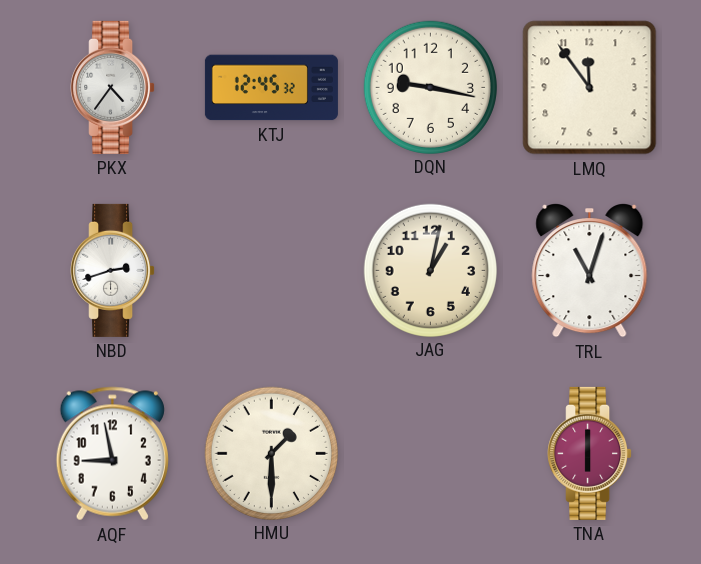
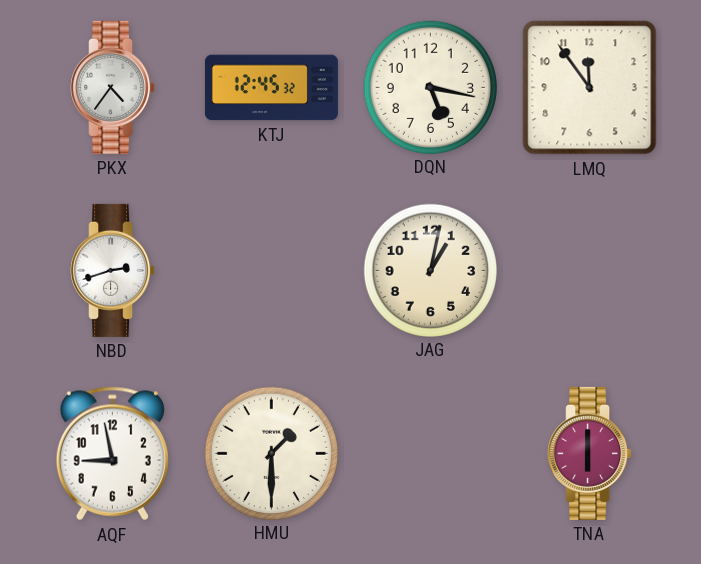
DQN: 9:17 -> 5:17
TRL: 11:03 -> none
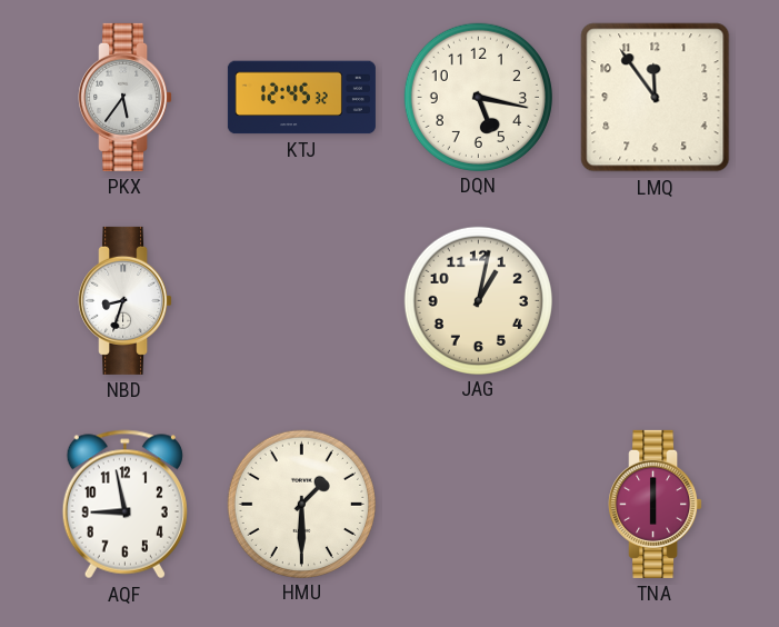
PKX: 4:36 -> 5:36
NBD: 2:42 -> 8:33
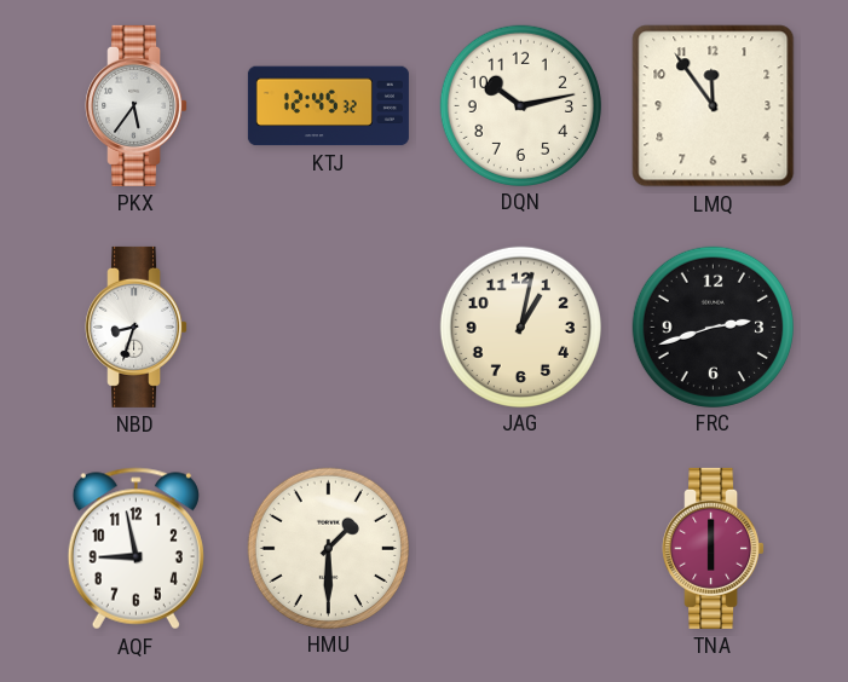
DQN: 5:17 -> 10:13
FRC: none -> 2:42
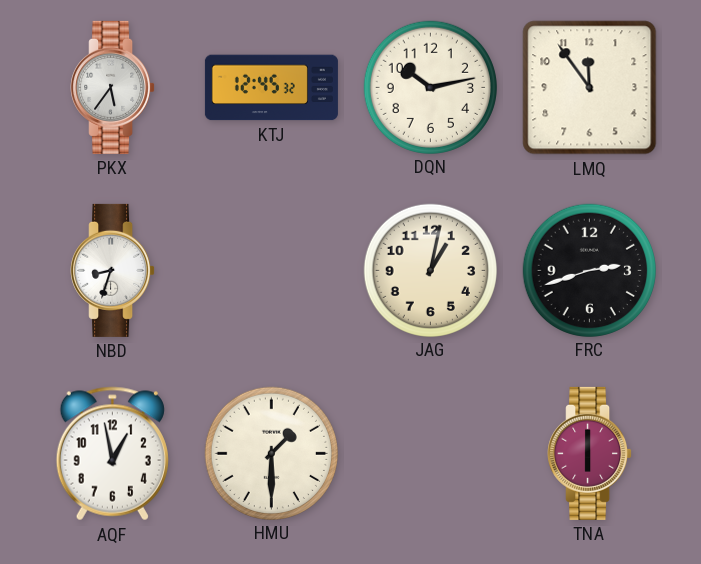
AQF: 8:58 -> 12:58
